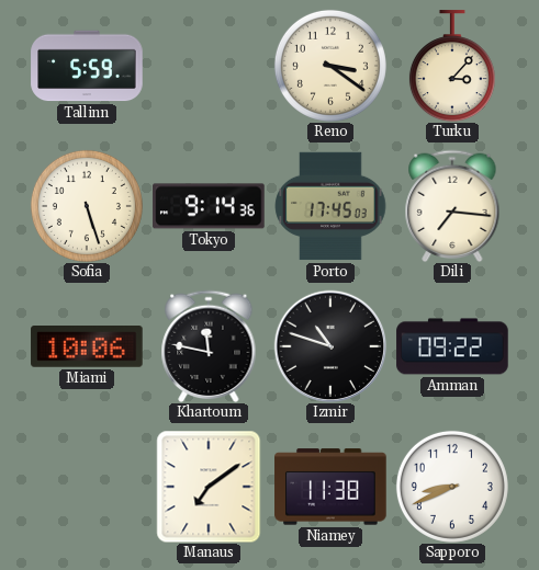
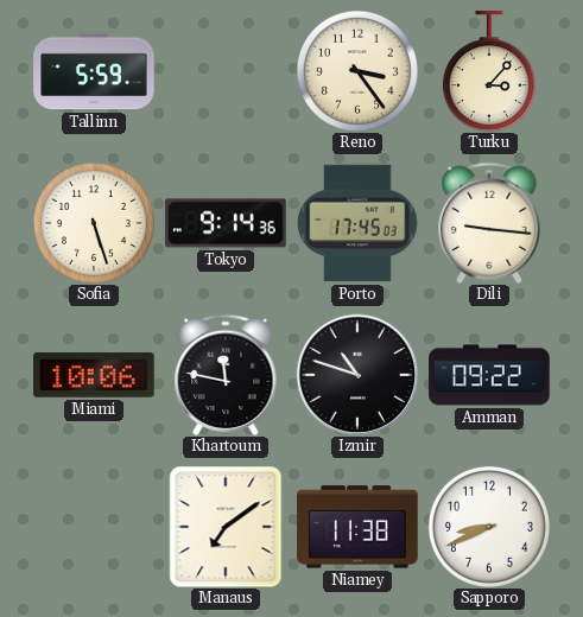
Reno: 3:21 -> 3:24
Dili: 7:16 -> 9:16
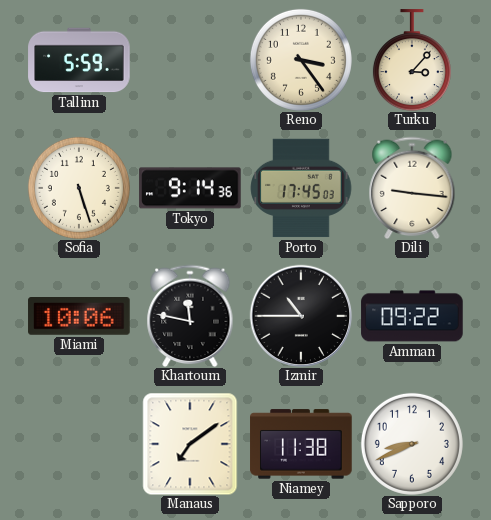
Izmir: 10:48 -> 10:45
